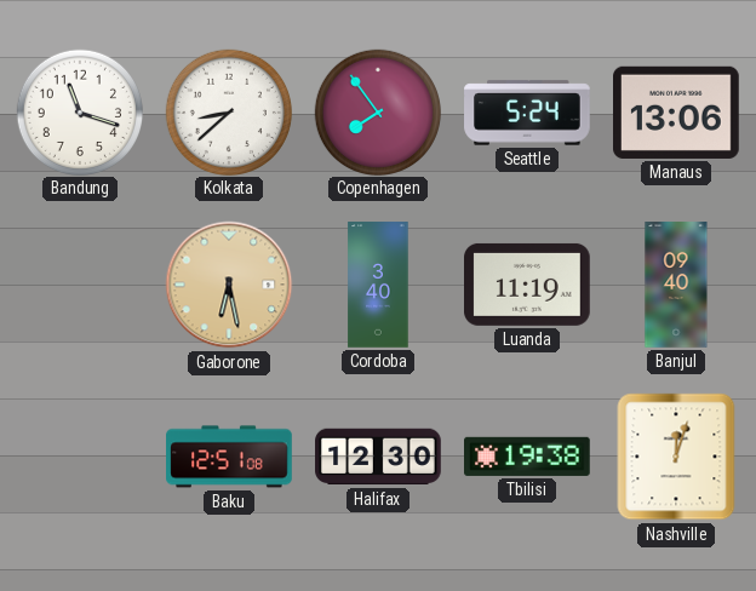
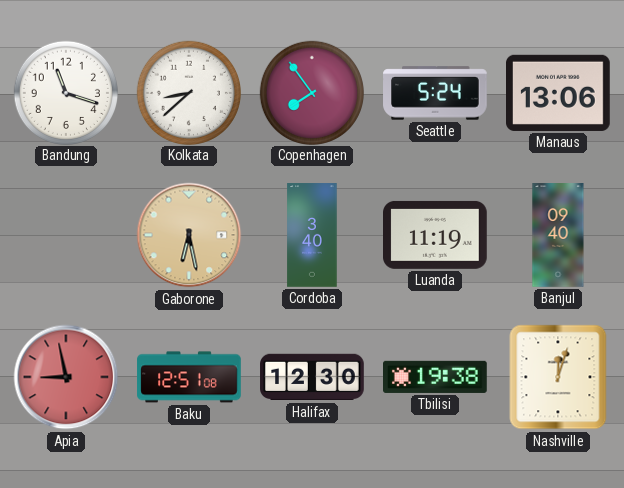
Apia: none -> 8:58
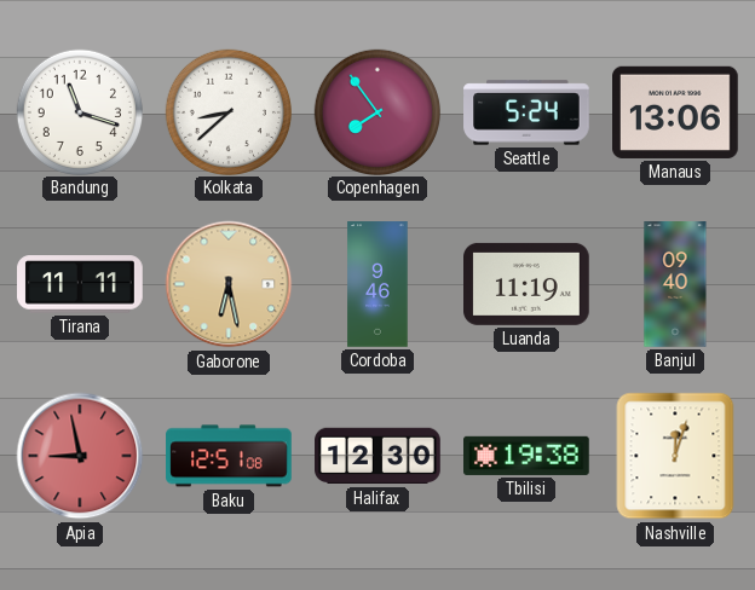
Tirana: none -> 11:11
Cordoba: 3:40 -> 9:46
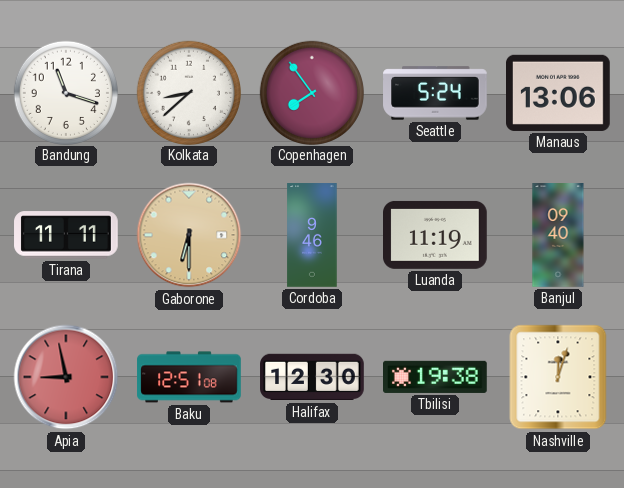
Gaborone: 6:28 -> 6:30
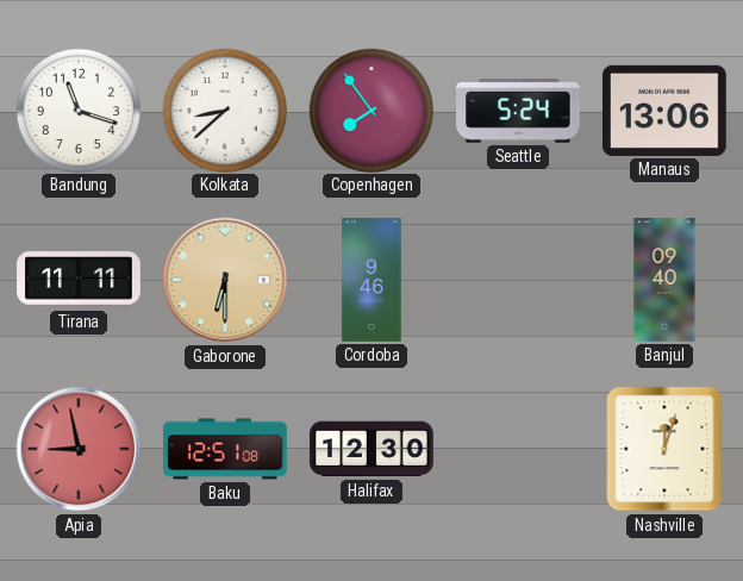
Luanda: 11:19 -> none
Tbilisi: 19:38 -> none
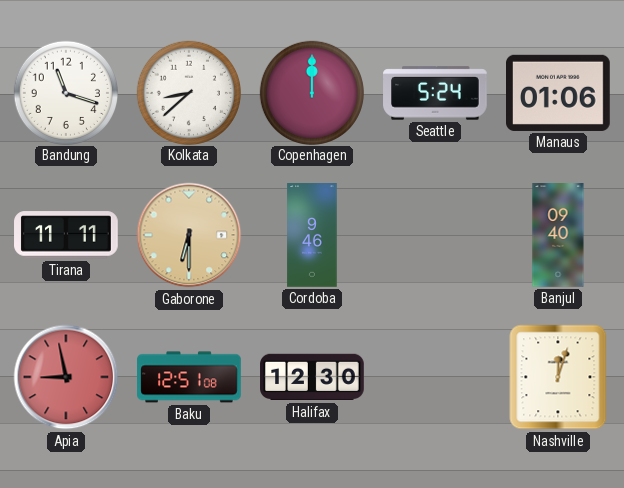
Copenhagen: 7:54 -> 12:00
Manaus: 13:06 -> 01:06
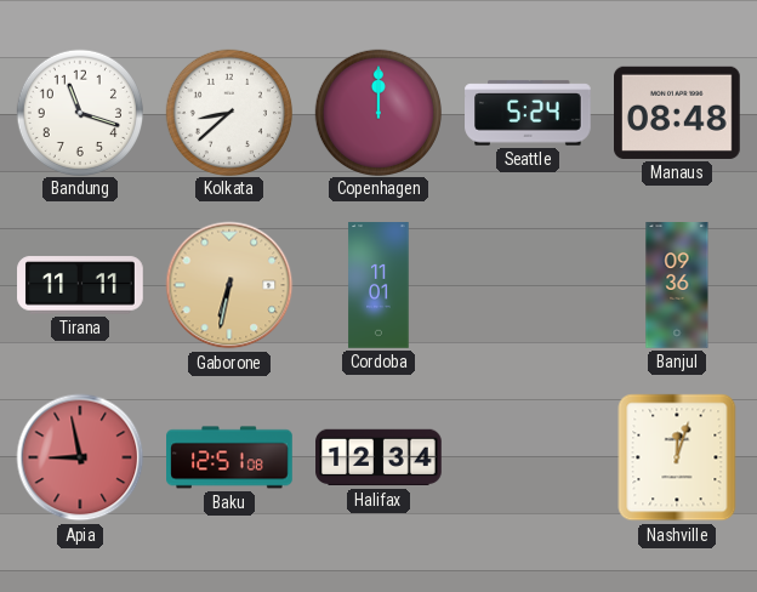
Manaus: 01:06 -> 08:48
Gaborone: 6:30 -> 6:32
Cordoba: 9:46 -> 11:01
Banjul: 09:40 -> 09:36
Halifax: 12:30 -> 12:34
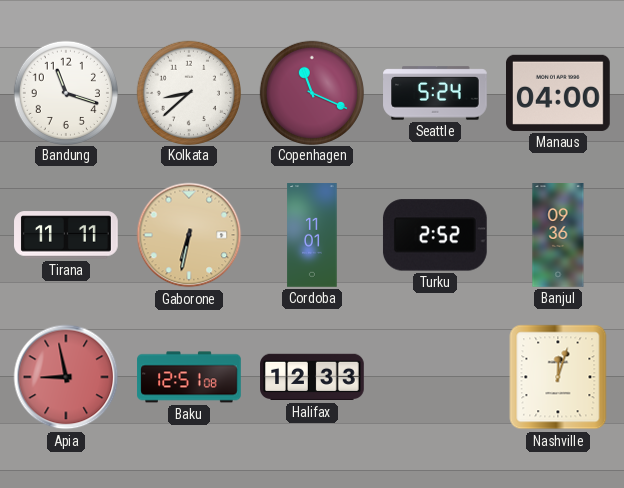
Copenhagen: 12:00 -> 11:19
Manaus: 08:48 -> 04:00
Turku: none -> 2:52
Halifax: 12:34 -> 12:33
